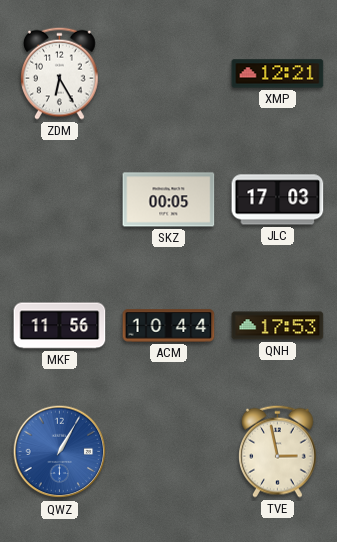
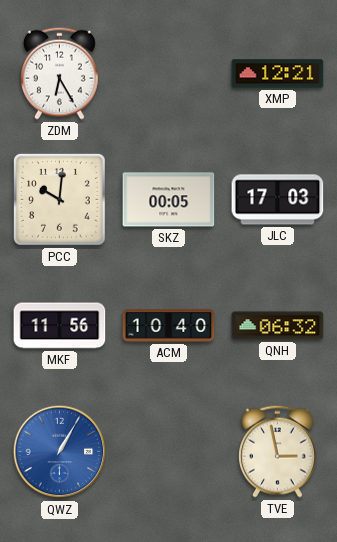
PCC: none -> 10:01
ACM: 10:44 -> 10:40
QNH: 17:53 -> 06:32
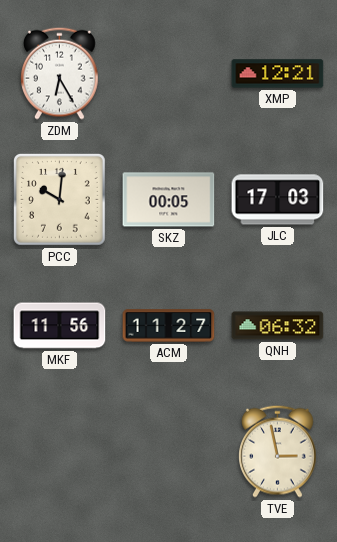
ACM: 10:40 -> 11:27
QWZ: 1:05 -> none
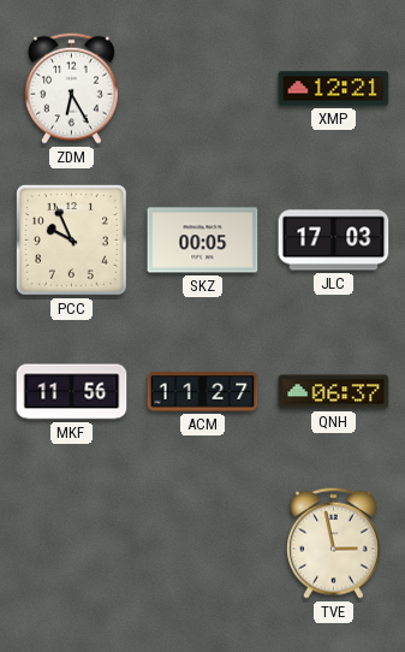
PCC: 10:01 -> 9:56
QNH: 06:32 -> 06:37
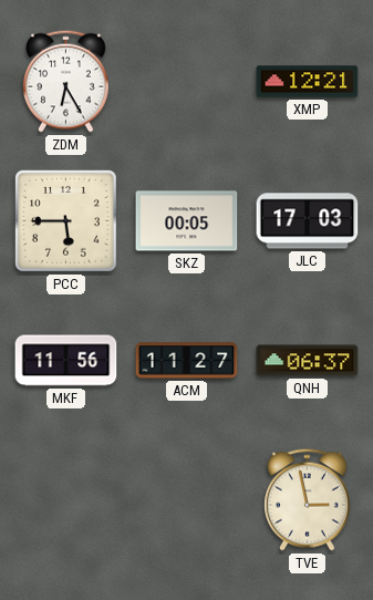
PCC: 9:56 -> 5:45
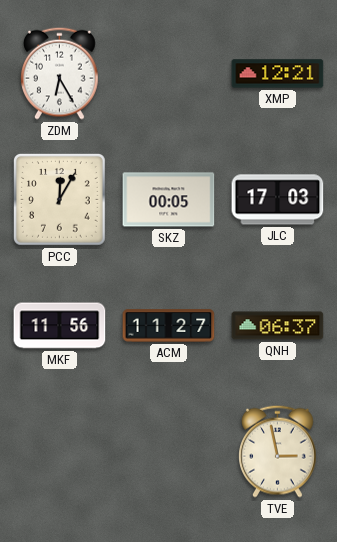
PCC: 5:45 -> 12:05
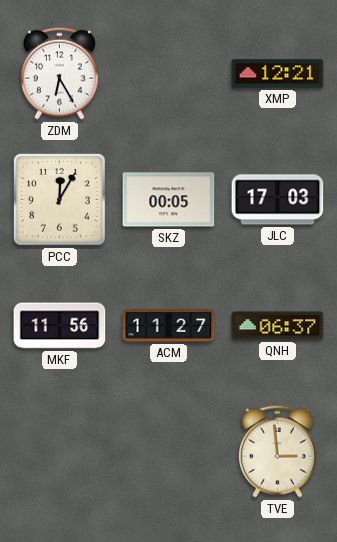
TVE: 2:58 -> 2:59
